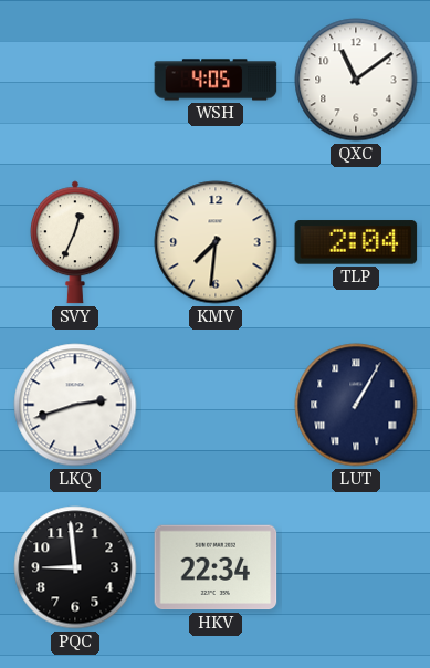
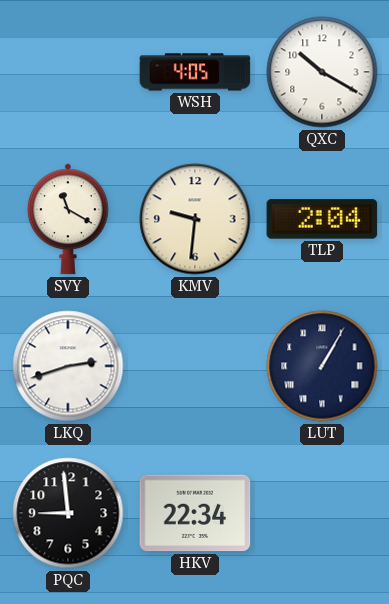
QXC: 11:09 -> 10:20
SVY: 12:34 -> 11:20
KMV: 7:31 -> 9:31
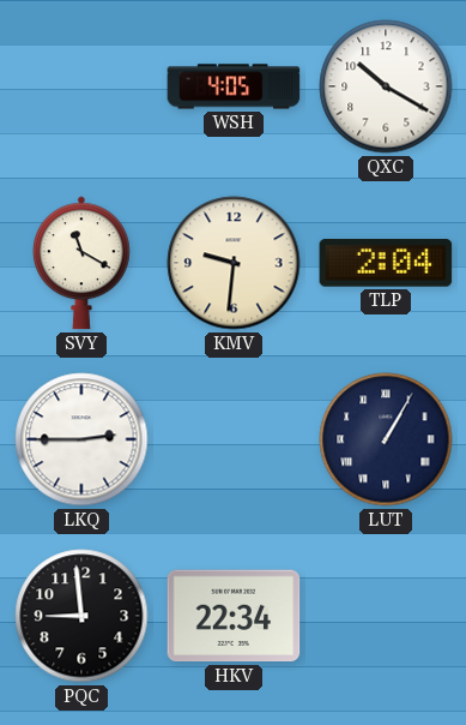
LKQ: 2:42 -> 2:45
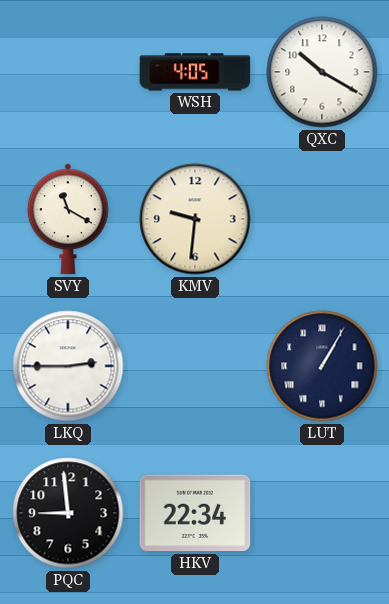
TLP: 2:04 -> none
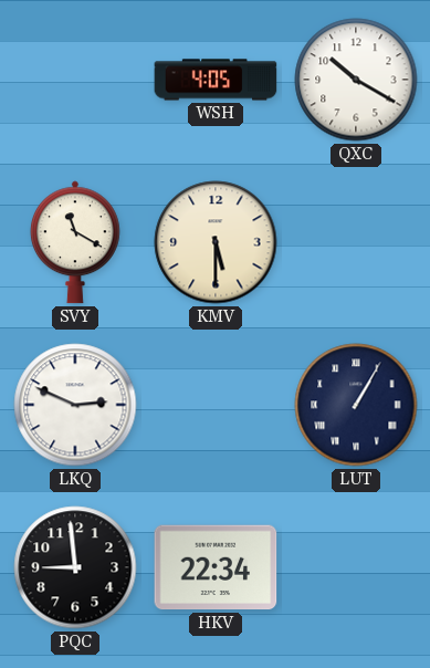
KMV: 9:31 -> 5:30
LKQ: 2:45 -> 2:49
